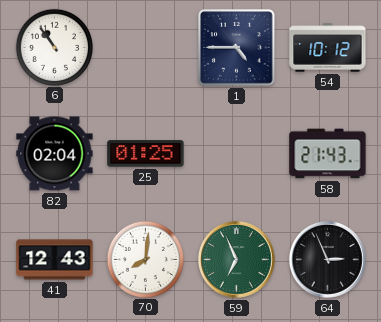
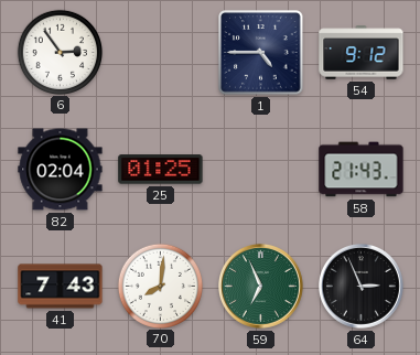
6: 10:54 -> 2:54
54: 10:12 -> 9:12
41: 12:43 -> 7:43
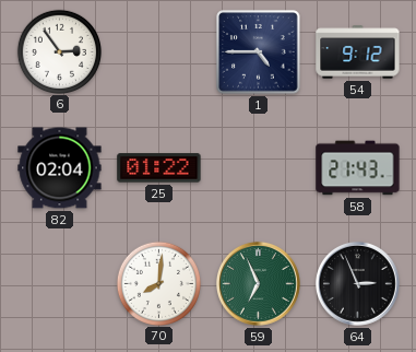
25: 01:25 -> 01:22
41: 7:43 -> none
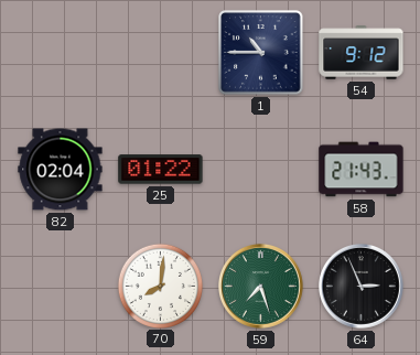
6: 2:54 -> none
1: 4:45 -> 10:45
59: 6:56 -> 7:27
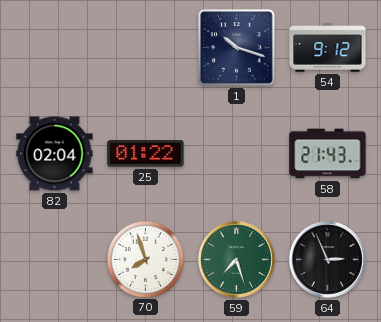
1: 10:45 -> 10:18
70: 8:01 -> 7:57
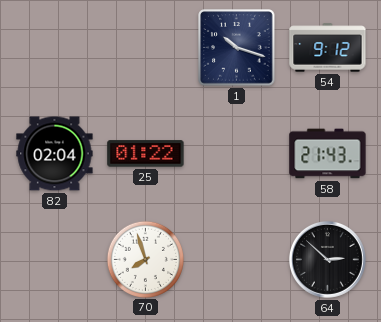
59: 7:27 -> none
64: 2:56 -> 2:52
